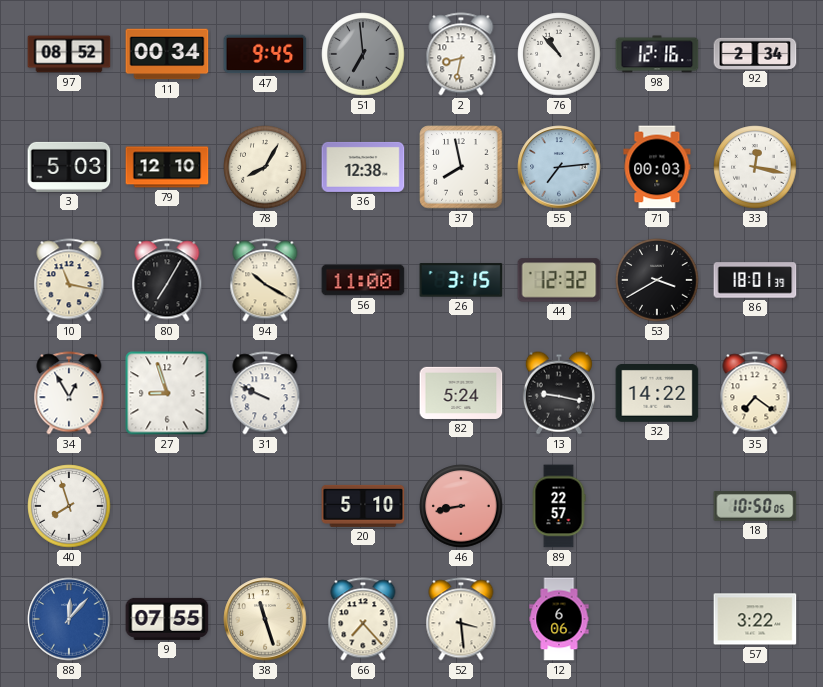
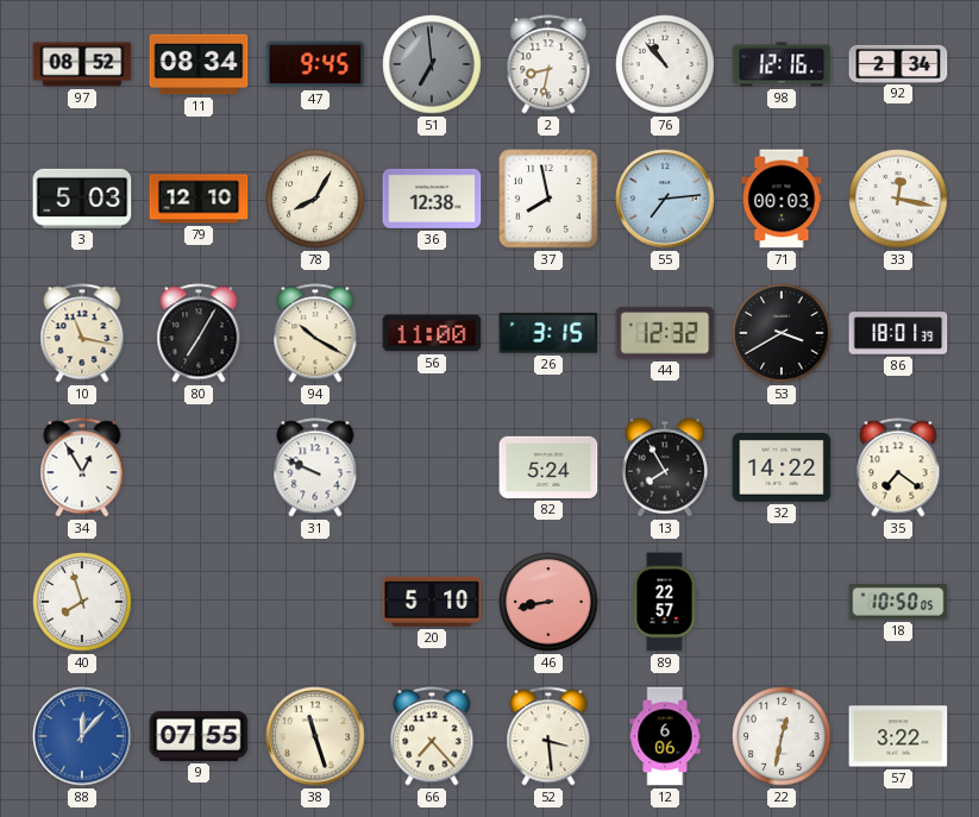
11: 00:34 -> 08:34
27: 8:57 -> none
13: 9:17 -> 7:55
22: none -> 12:32
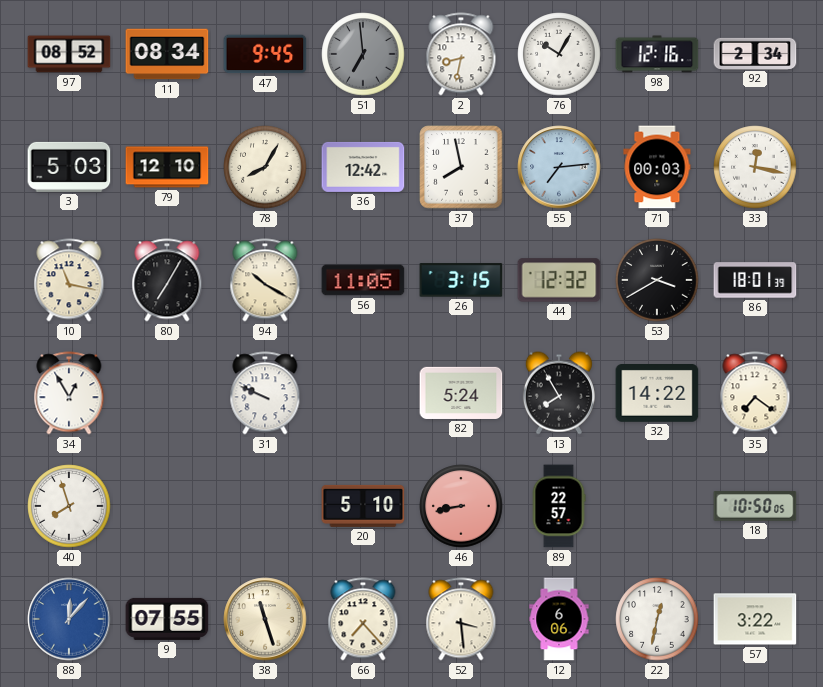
76: 10:53 -> 10:05
36: 12:38 -> 12:42
56: 11:00 -> 11:05
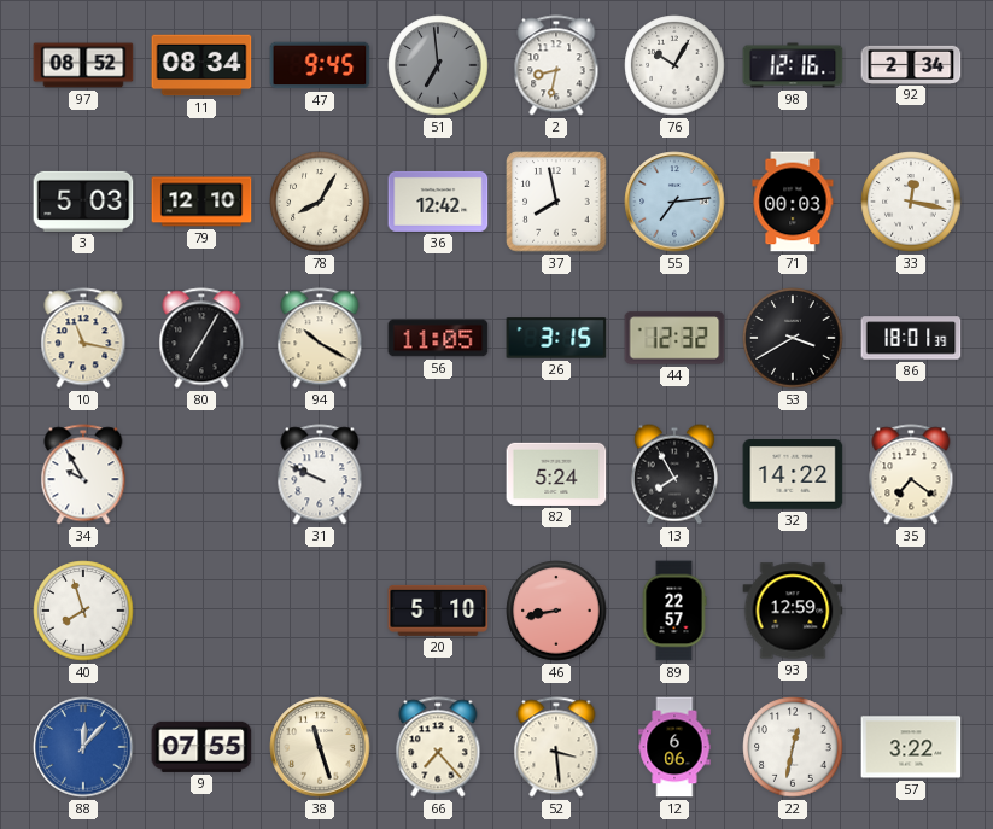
34: 12:55 -> 9:55
93: none -> 12:59
18: 10:50 -> none
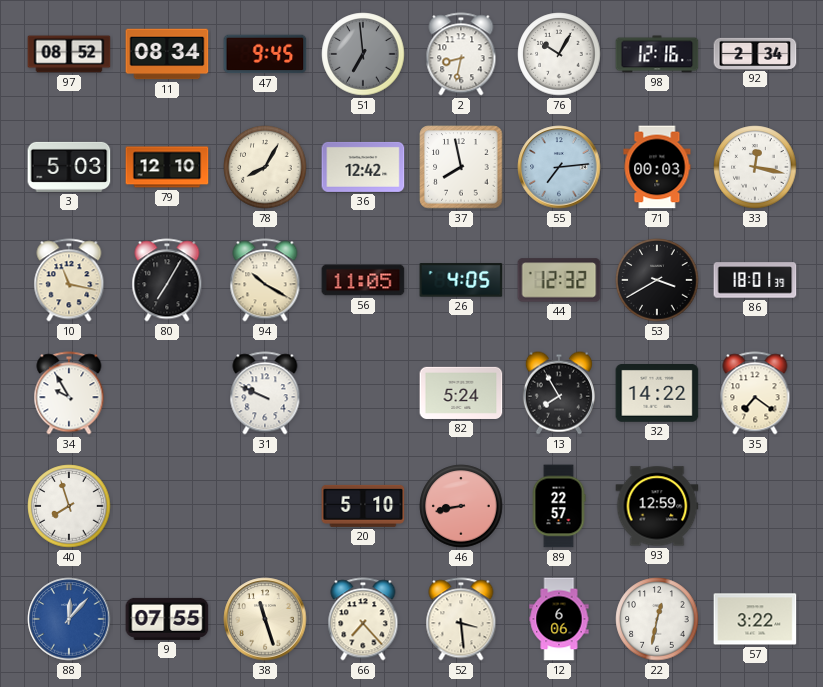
26: 3:15 -> 4:05
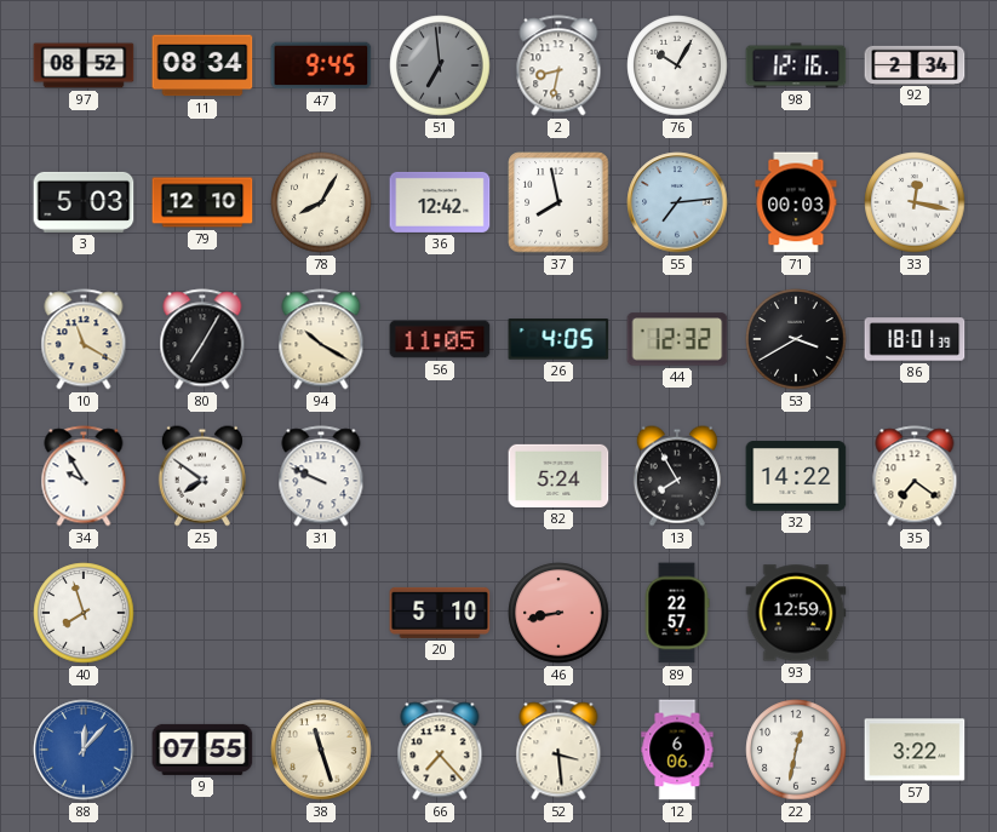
10: 11:17 -> 11:20
25: none -> 7:51
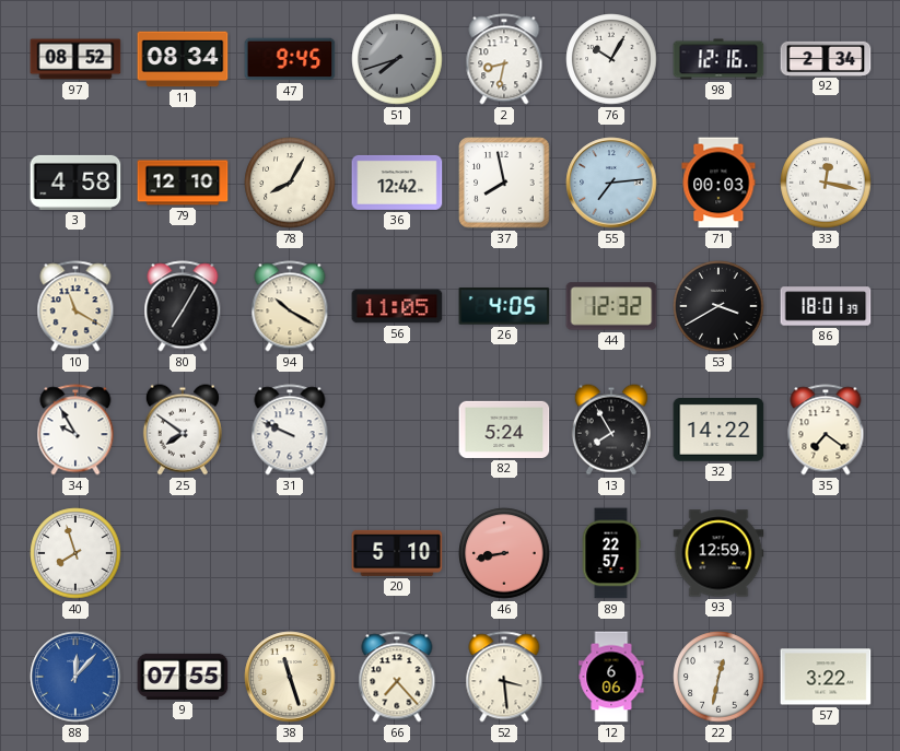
51: 6:59 -> 7:42
3: 5:03 -> 4:58
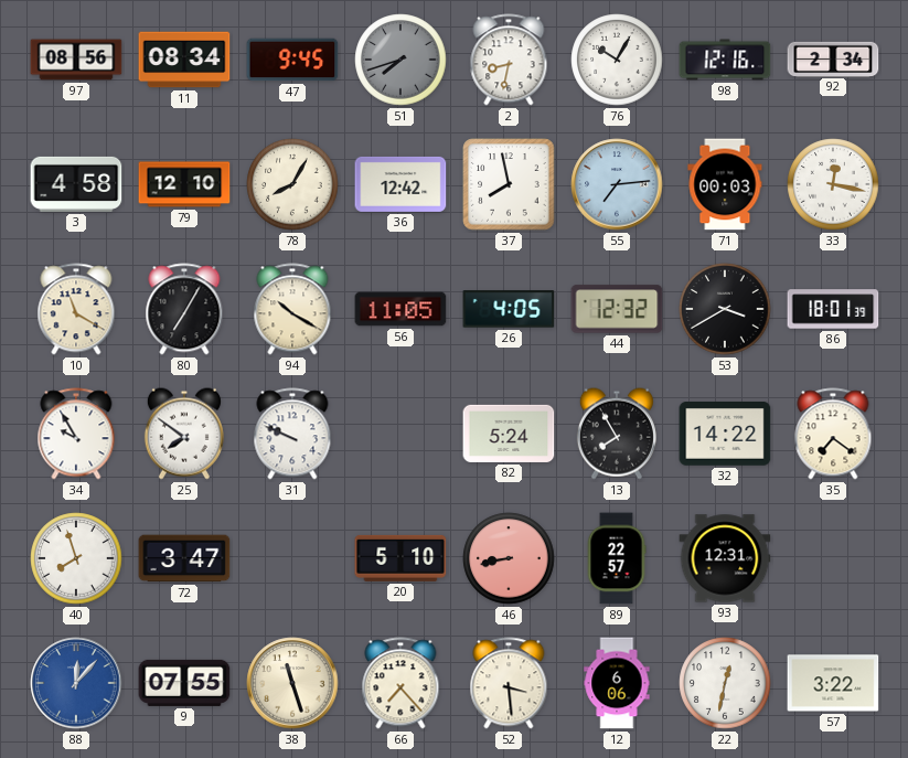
97: 08:52 -> 08:56
72: none -> 3:47
93: 12:59 -> 12:31
